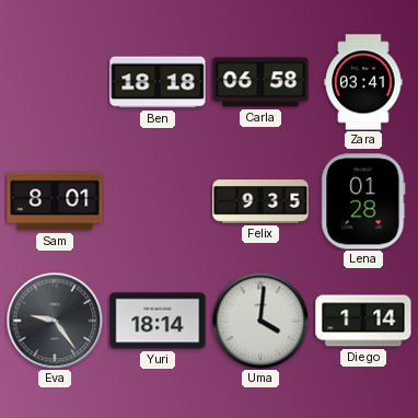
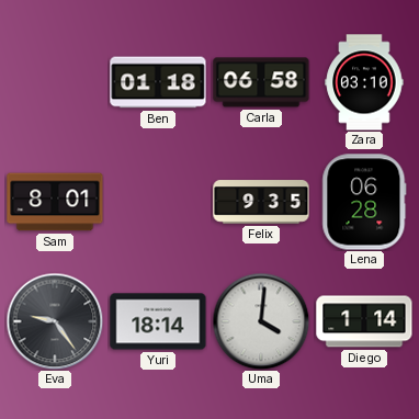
Ben: 18:18 -> 01:18
Zara: 03:41 -> 03:10
Lena: 01:28 -> 06:28
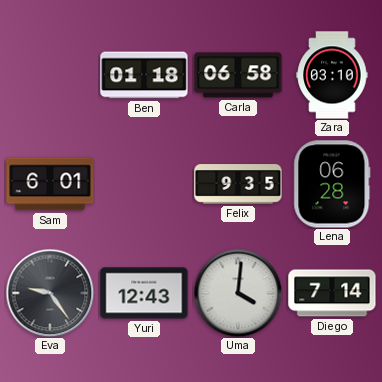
Sam: 8:01 -> 6:01
Yuri: 18:14 -> 12:43
Diego: 1:14 -> 7:14
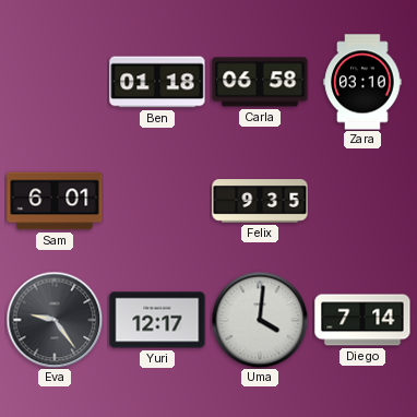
Lena: 06:28 -> none
Yuri: 12:43 -> 12:17
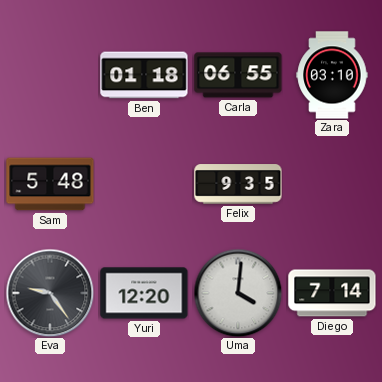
Carla: 06:58 -> 06:55
Sam: 6:01 -> 5:48
Yuri: 12:17 -> 12:20
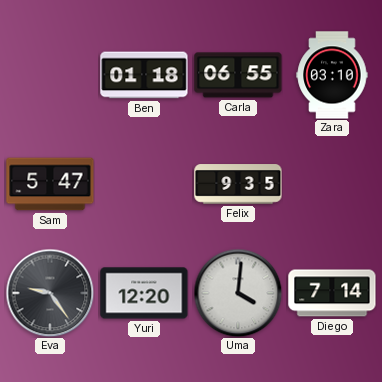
Sam: 5:48 -> 5:47
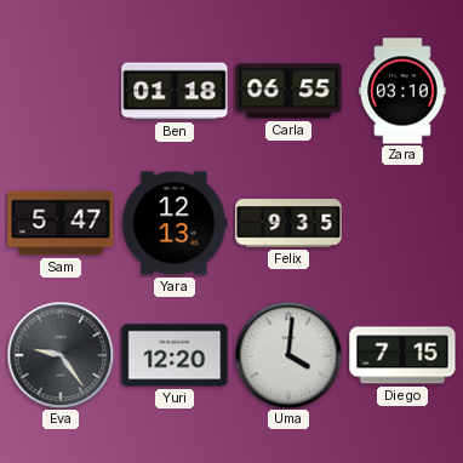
Yara: none -> 12:13
Diego: 7:14 -> 7:15
